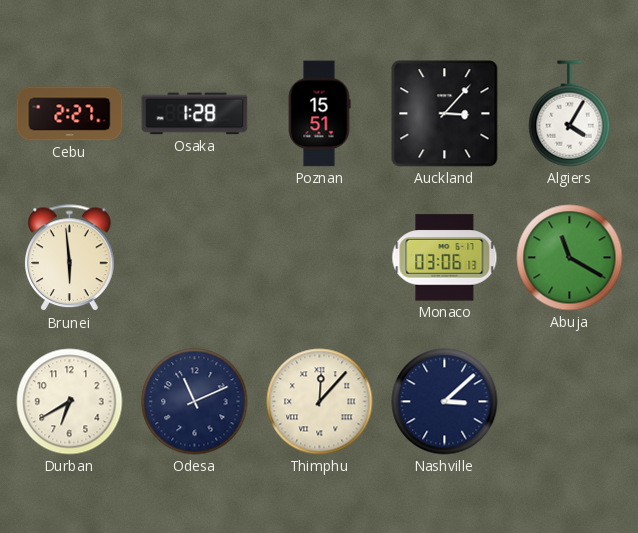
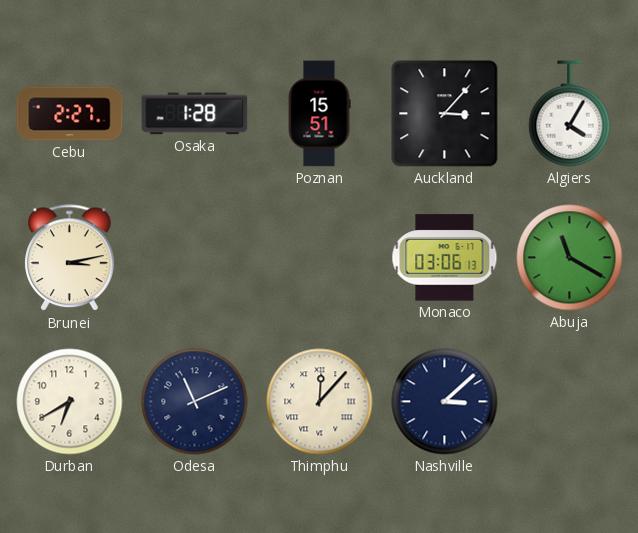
Brunei: 5:59 -> 3:13
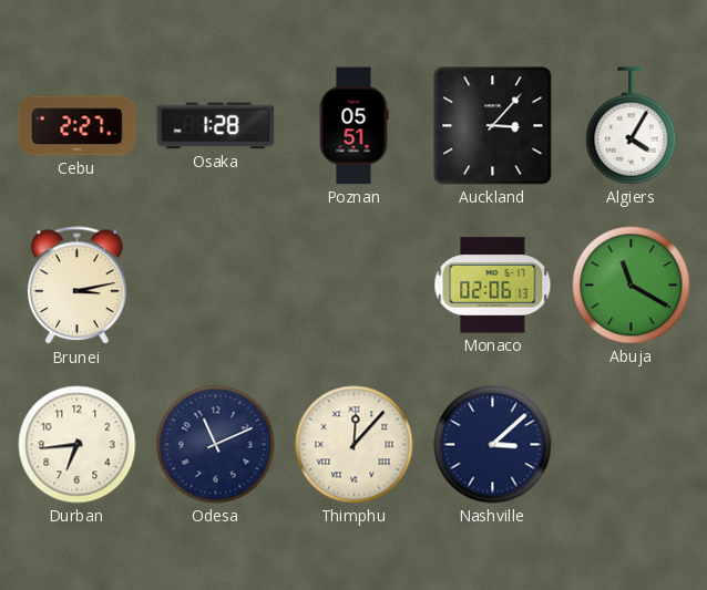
Poznan: 15:51 -> 05:51
Monaco: 03:06 -> 02:06
Durban: 6:40 -> 6:44
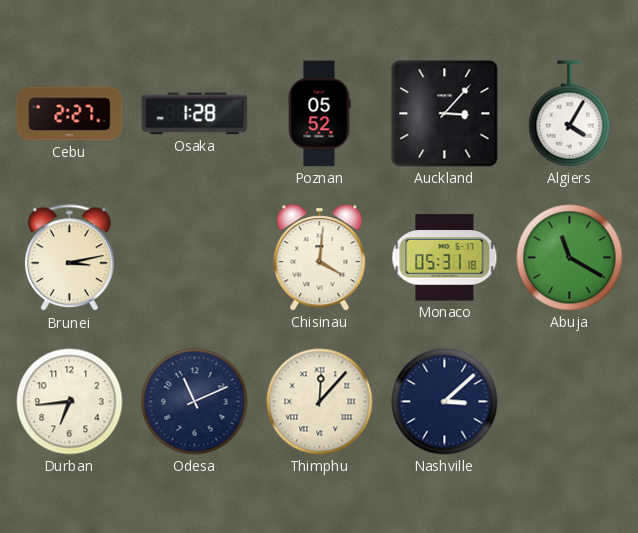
Poznan: 05:51 -> 05:52
Chisinau: none -> 4:01
Monaco: 02:06 -> 05:31
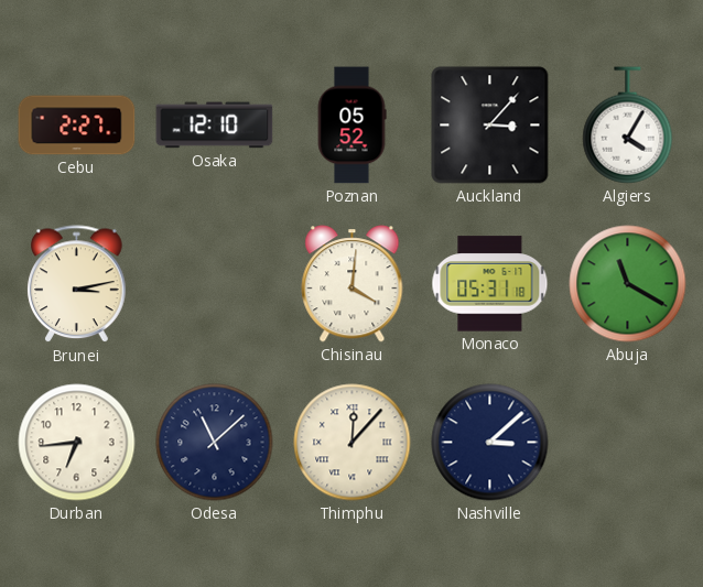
Osaka: 1:28 -> 12:10
Odesa: 11:11 -> 11:08
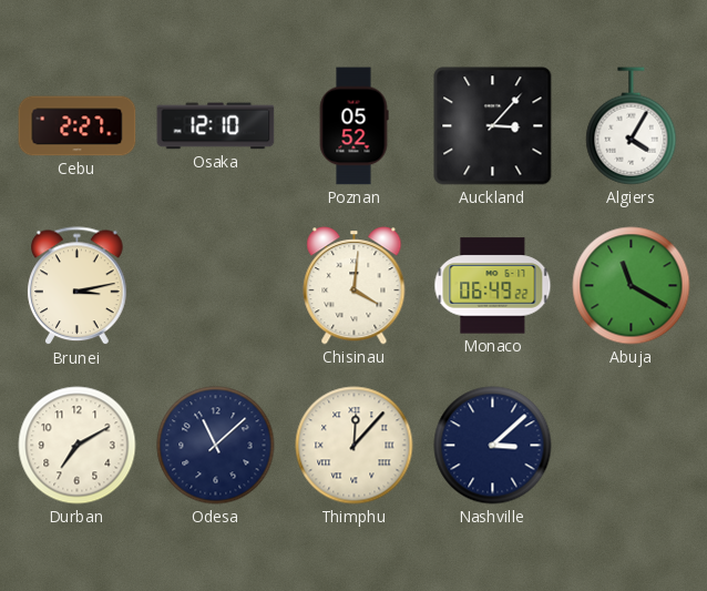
Monaco: 05:31 -> 06:49
Durban: 6:44 -> 7:10
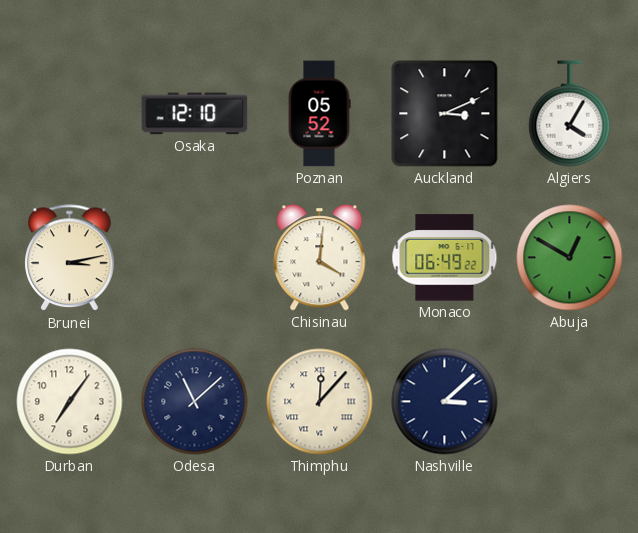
Cebu: 2:27 -> none
Auckland: 3:07 -> 3:11
Abuja: 11:20 -> 12:50
Durban: 7:10 -> 7:06
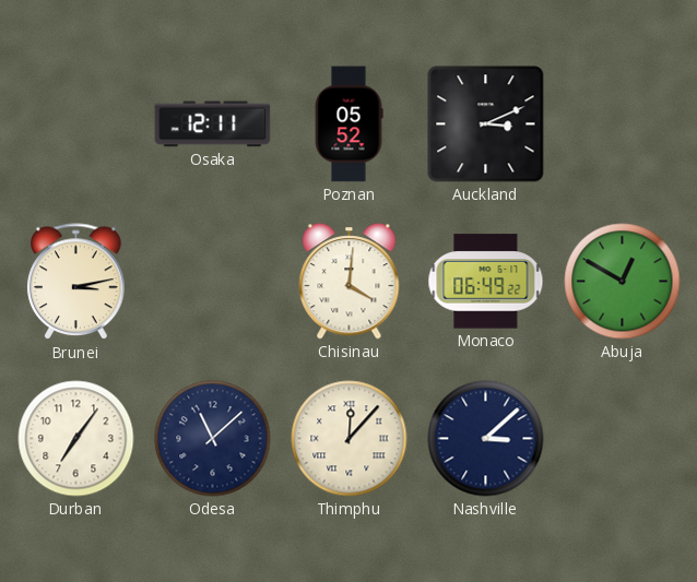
Osaka: 12:10 -> 12:11
Algiers: 4:05 -> none
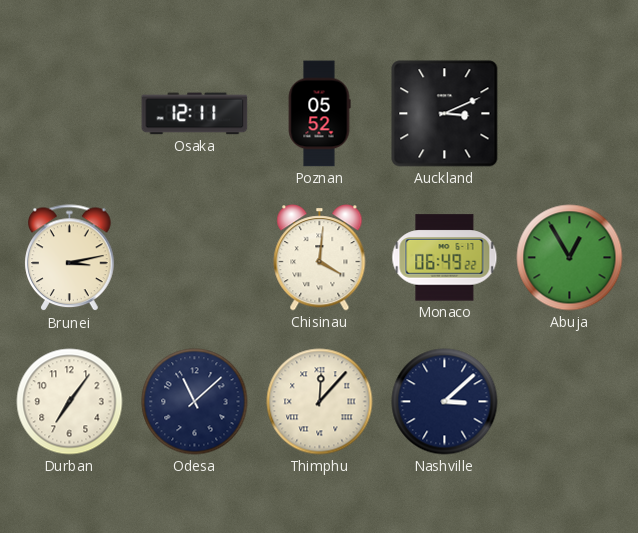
Abuja: 12:50 -> 12:55
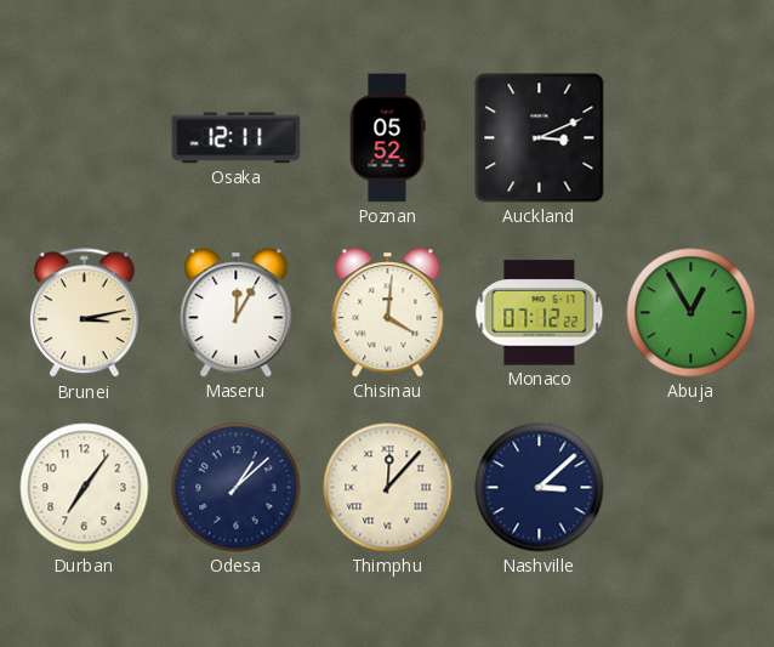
Maseru: none -> 12:05
Monaco: 06:49 -> 07:12
Odesa: 11:08 -> 1:08
